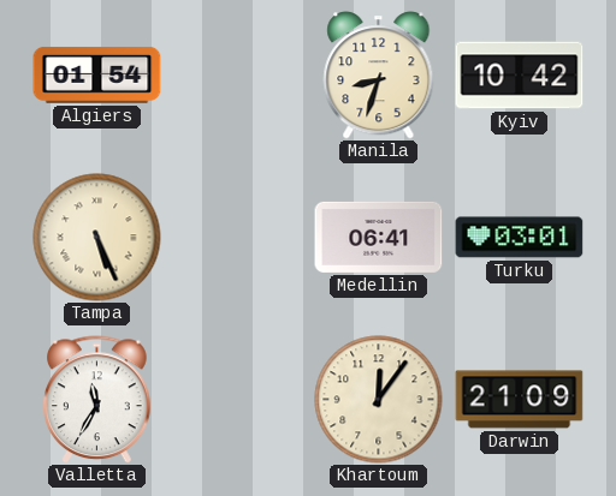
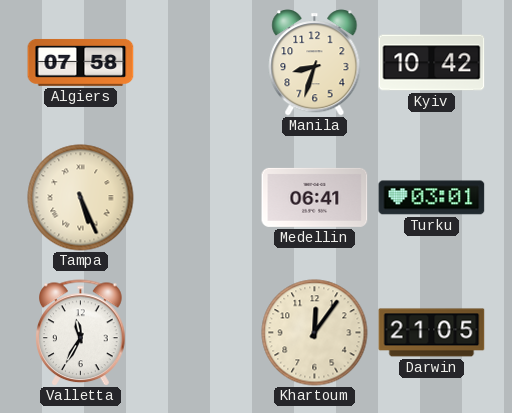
Algiers: 01:54 -> 07:58
Darwin: 21:09 -> 21:05
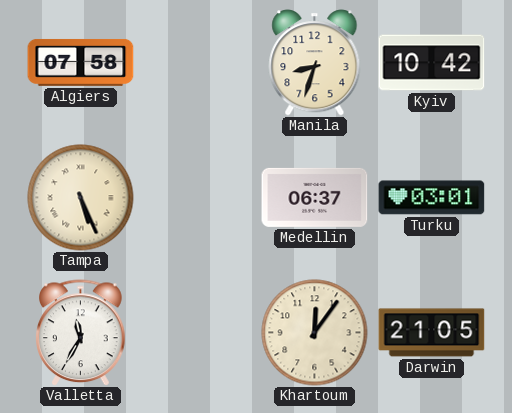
Medellin: 06:41 -> 06:37
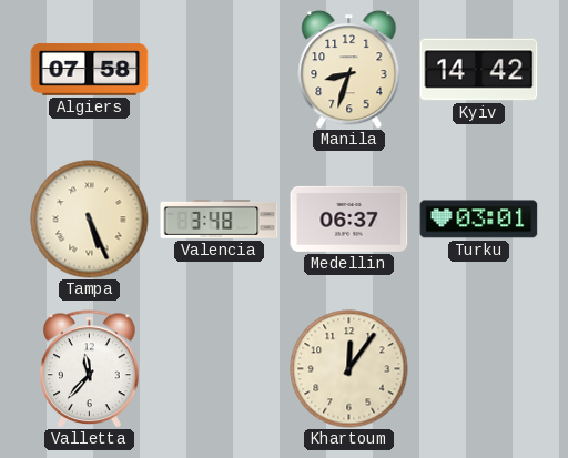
Kyiv: 10:42 -> 14:42
Valencia: none -> 3:48
Valletta: 11:35 -> 11:37
Darwin: 21:05 -> none
